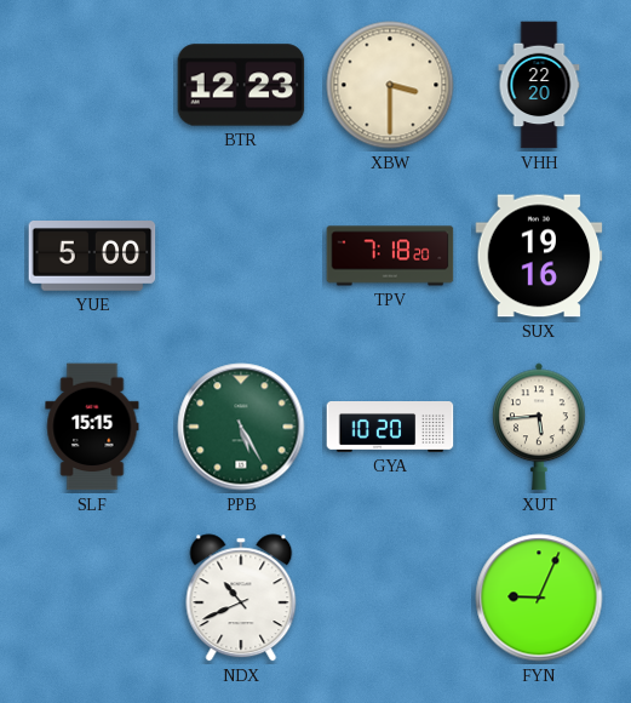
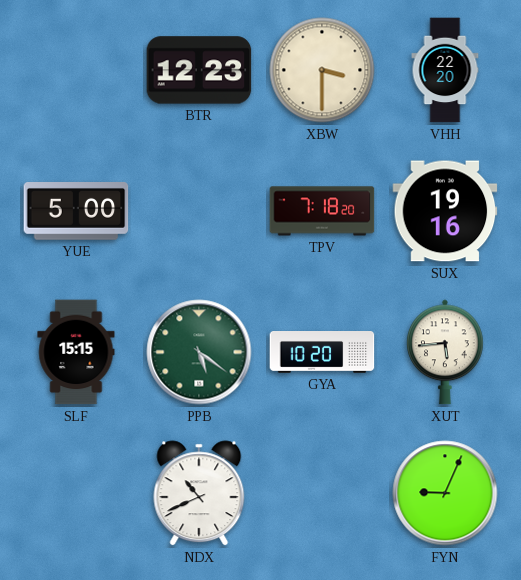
PPB: 5:25 -> 5:21
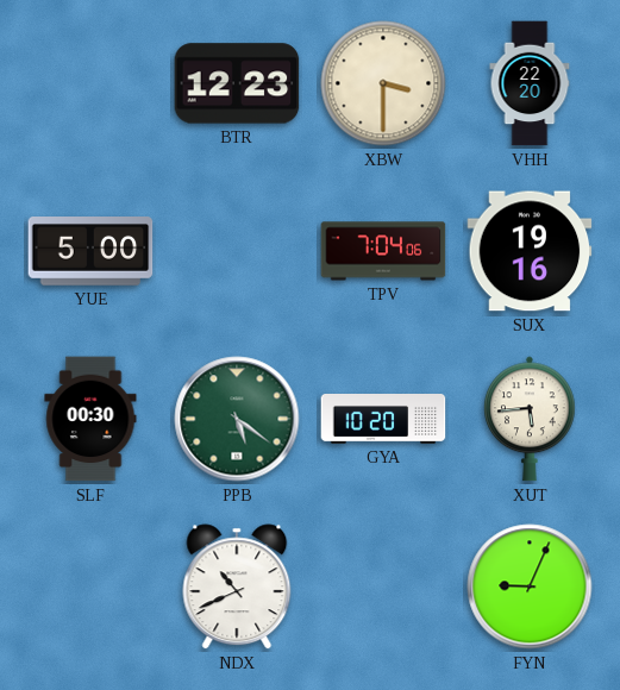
TPV: 7:18 -> 7:04
SLF: 15:15 -> 00:30
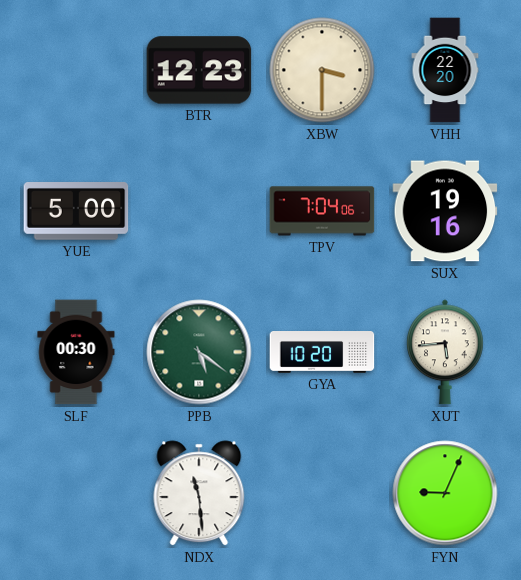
NDX: 10:41 -> 11:29
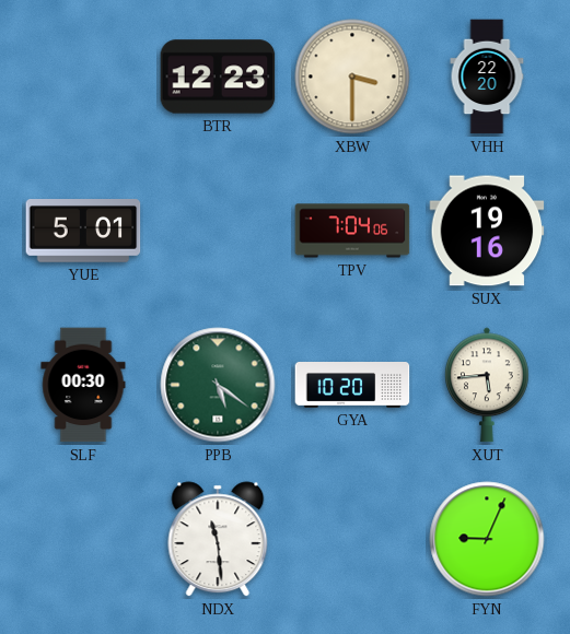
YUE: 5:00 -> 5:01
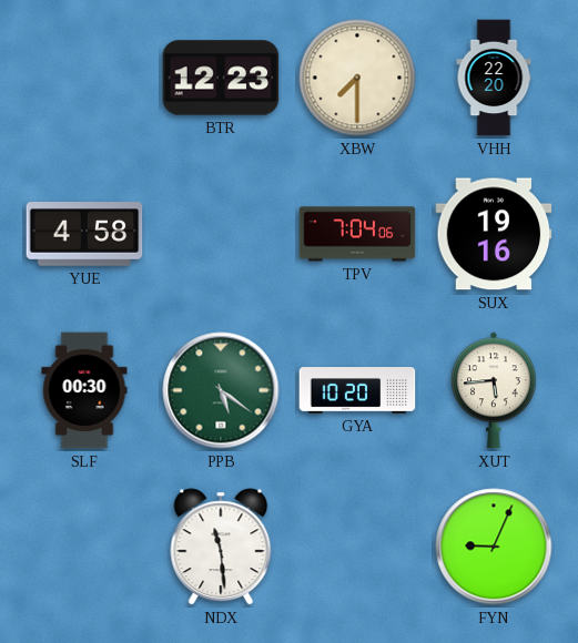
XBW: 3:30 -> 7:30
YUE: 5:01 -> 4:58
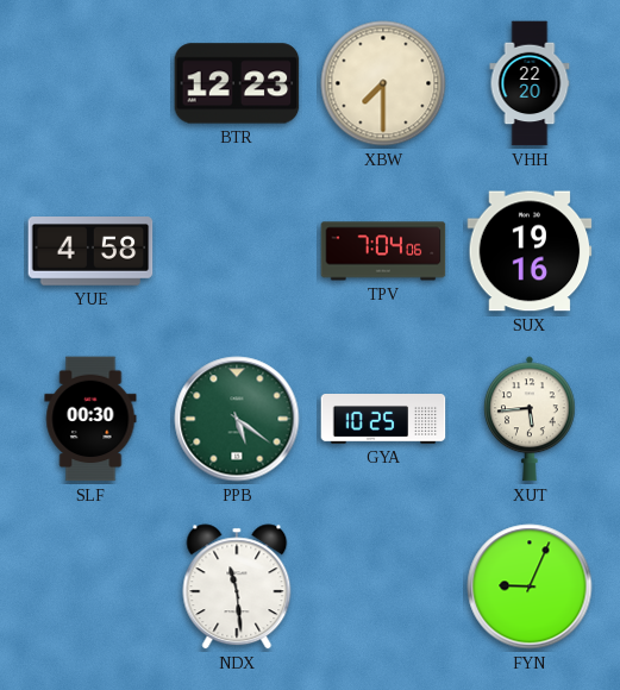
GYA: 10:20 -> 10:25
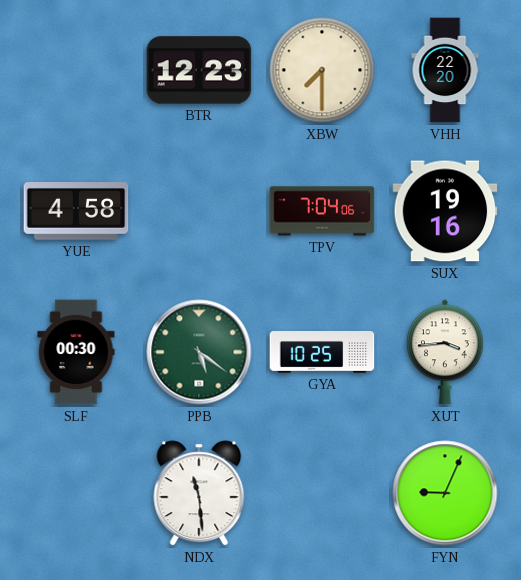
XUT: 5:44 -> 3:44
